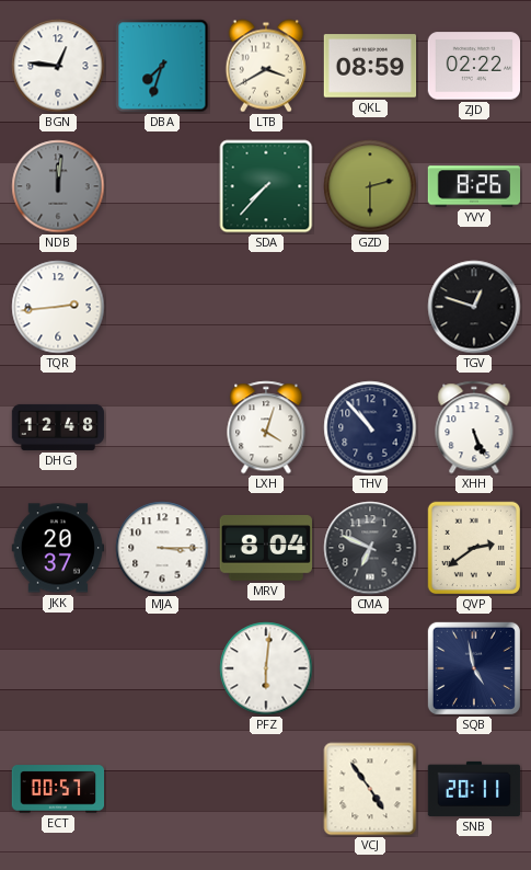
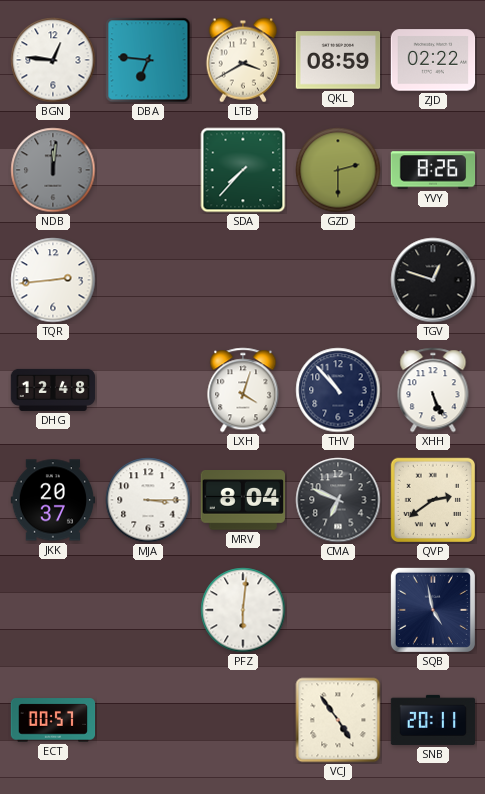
DBA: 7:33 -> 6:46
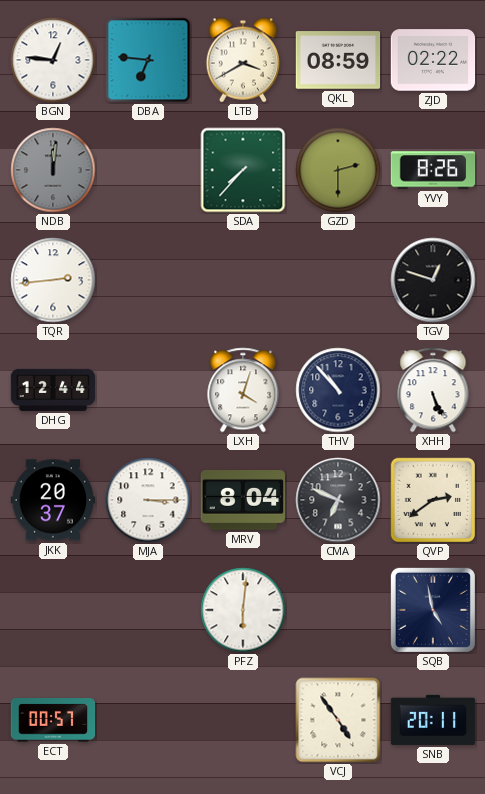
DHG: 12:48 -> 12:44
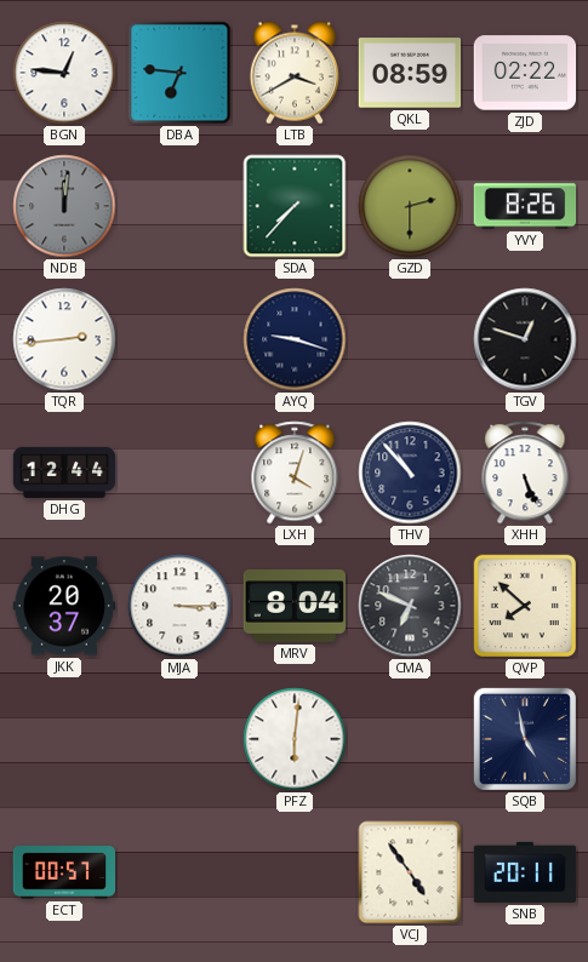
AYQ: none -> 9:18
QVP: 2:39 -> 7:52
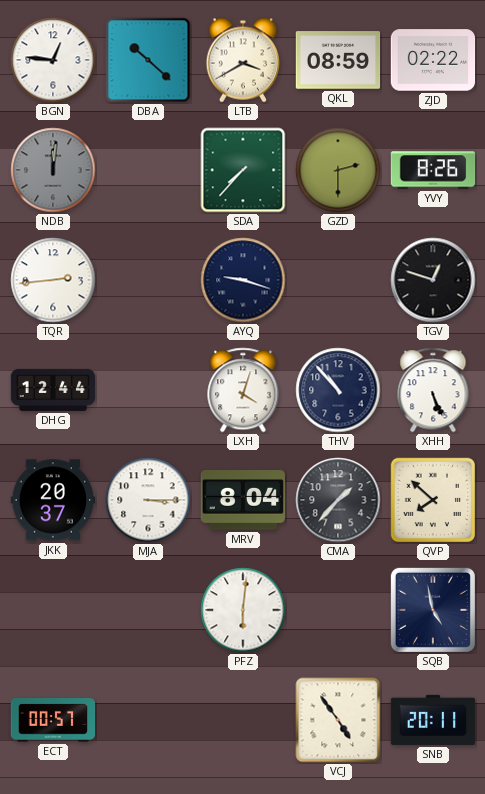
DBA: 6:46 -> 10:22
CMA: 6:49 -> 1:37
